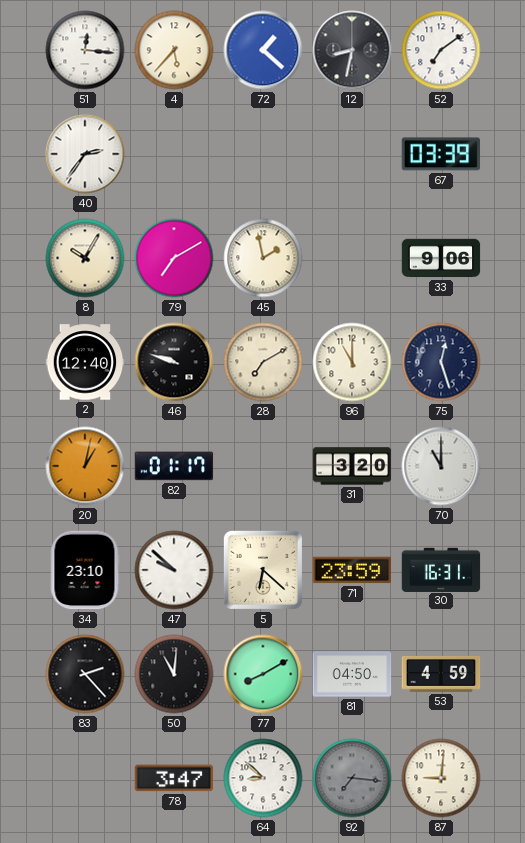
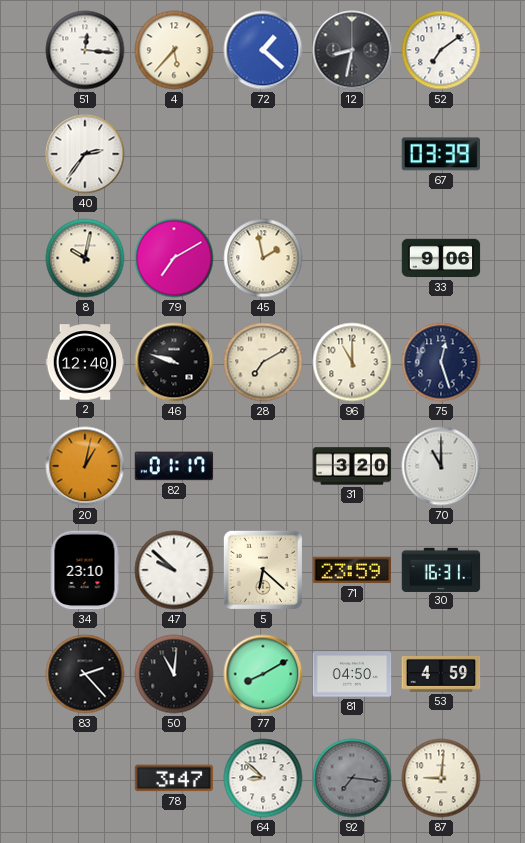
8: 10:05 -> 10:02
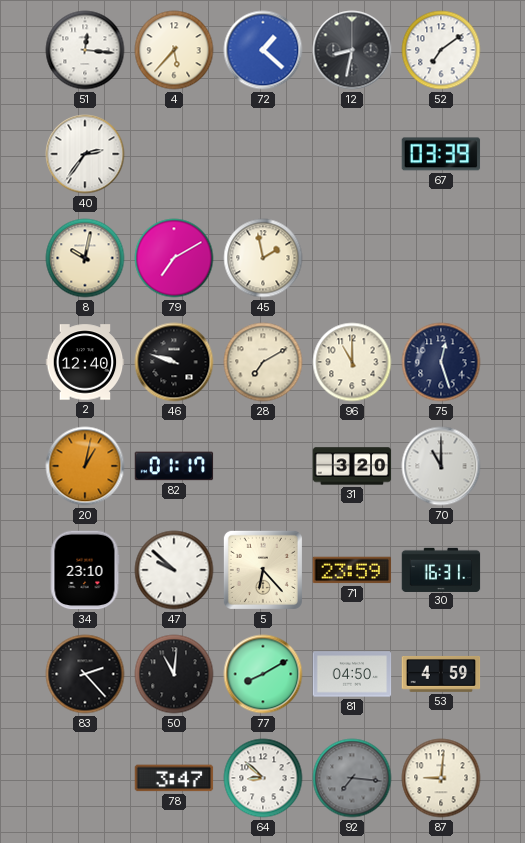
33: 9:06 -> none
5: 6:22 -> 6:23
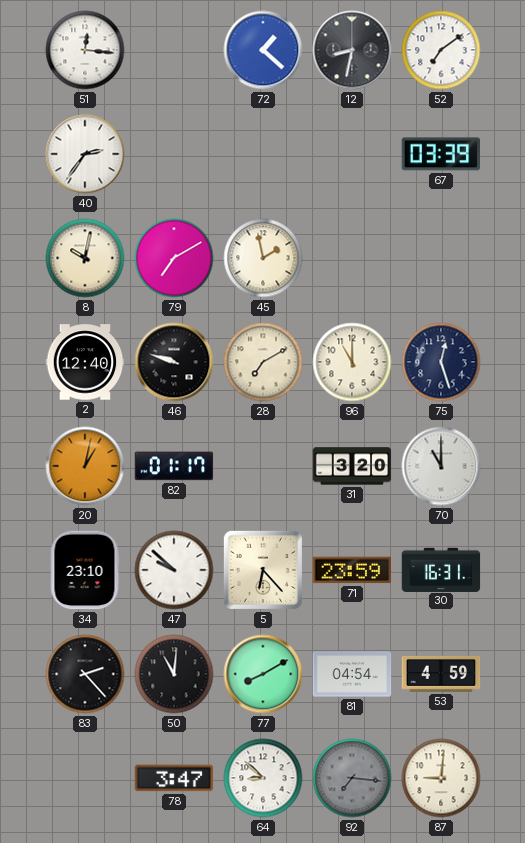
4: 5:37 -> none
81: 04:50 -> 04:54
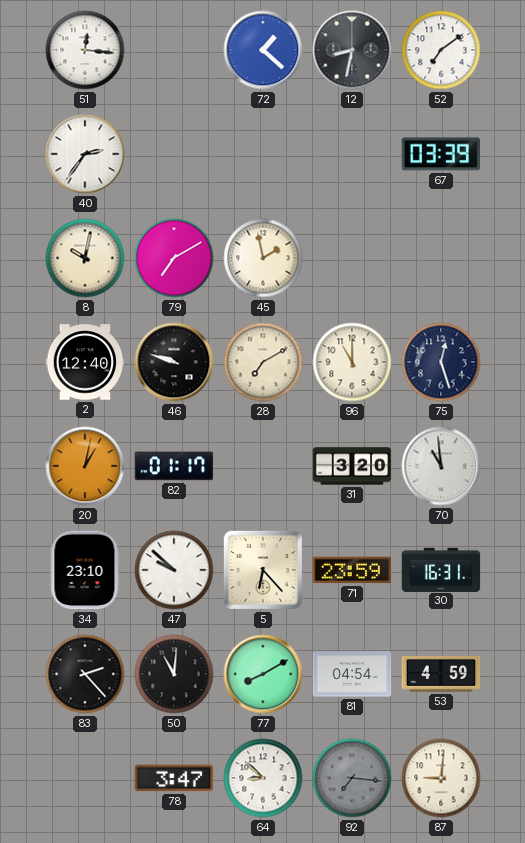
70: 11:00 -> 10:59
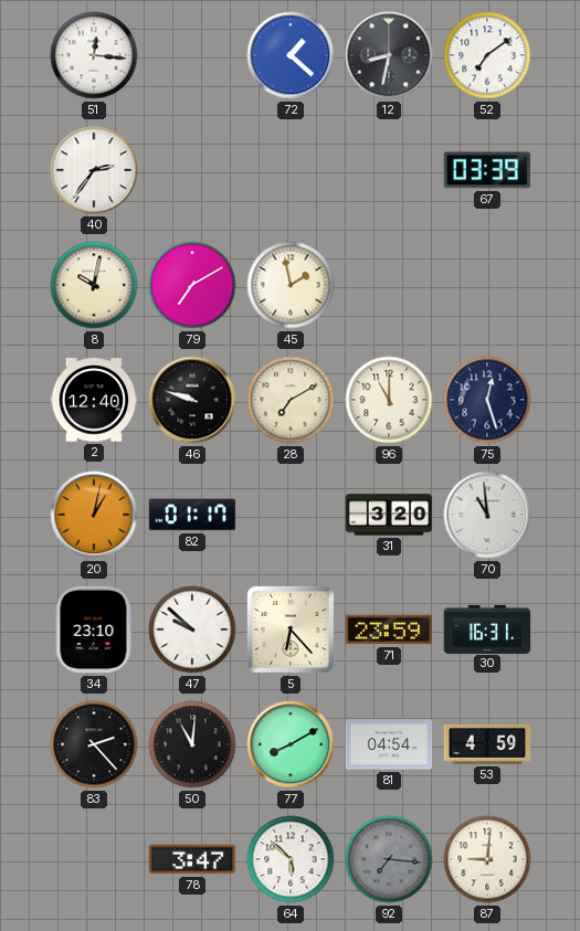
64: 8:52 -> 5:52
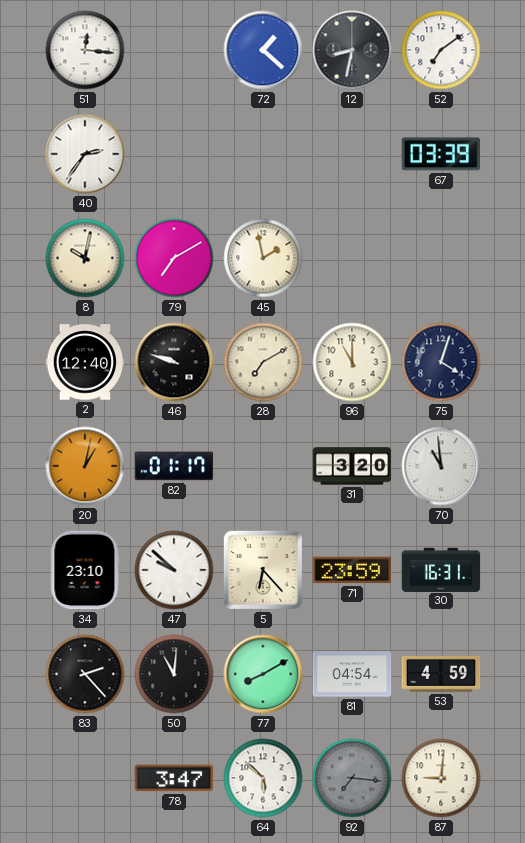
75: 12:27 -> 4:03
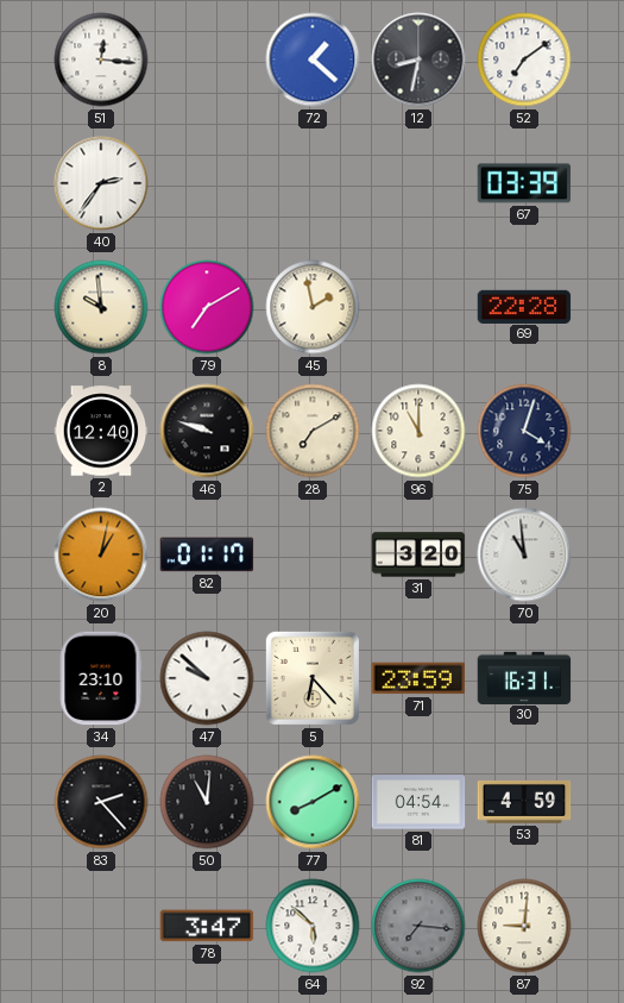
8: 10:02 -> 9:59
69: none -> 22:28
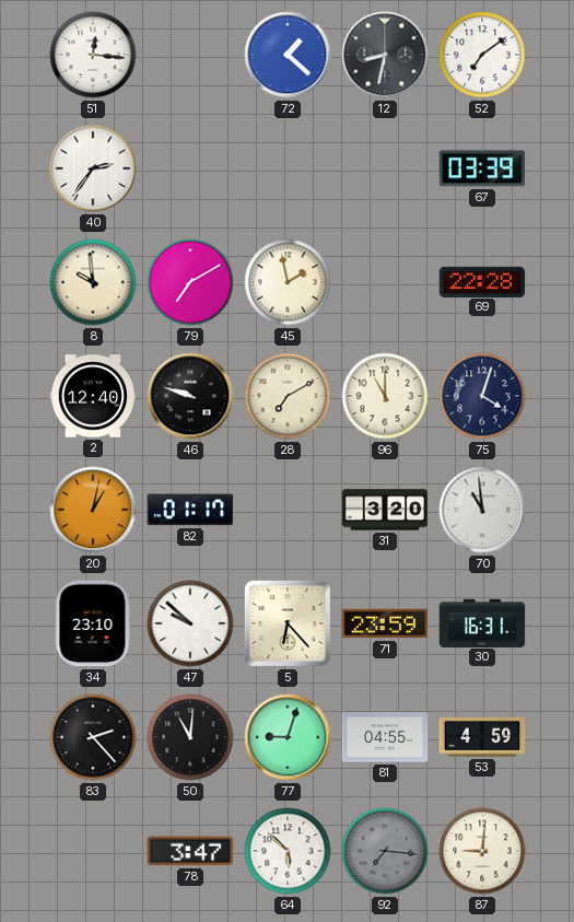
77: 8:10 -> 9:03
81: 04:54 -> 04:55
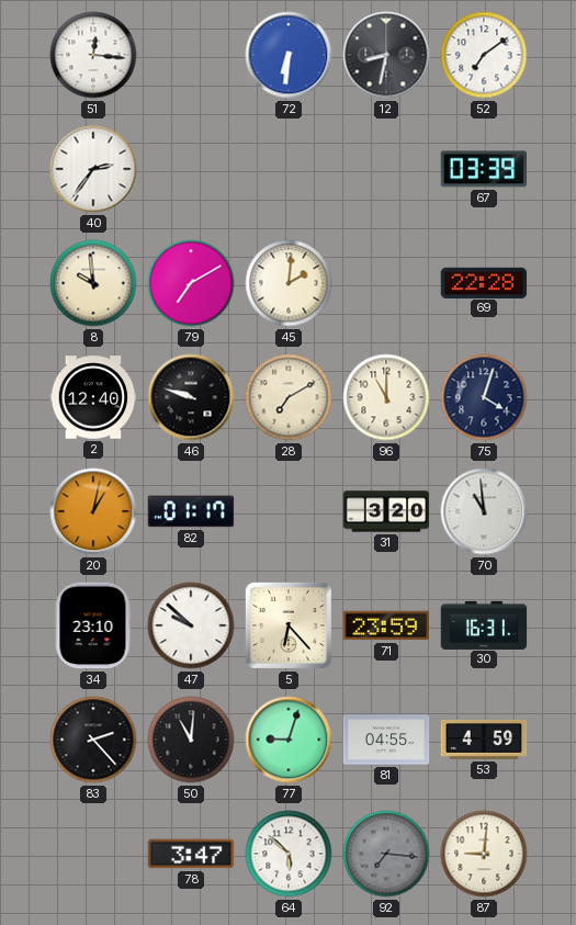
72: 1:22 -> 6:31
45: 1:58 -> 2:01
